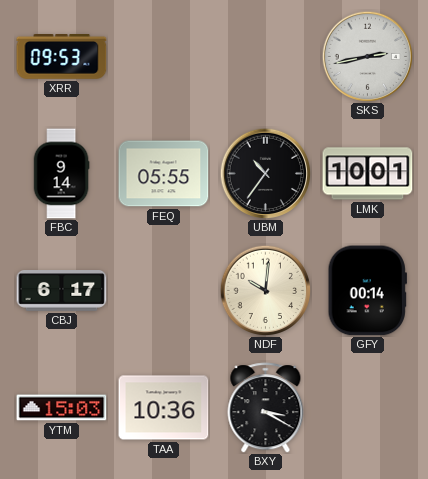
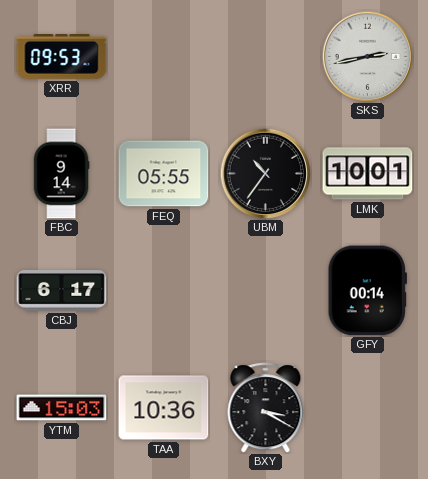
NDF: 10:01 -> none
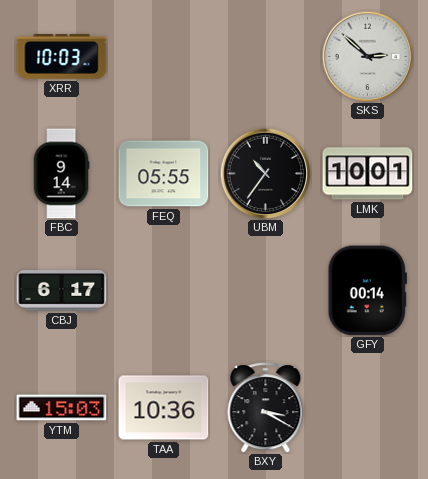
XRR: 09:53 -> 10:03
SKS: 2:43 -> 2:52
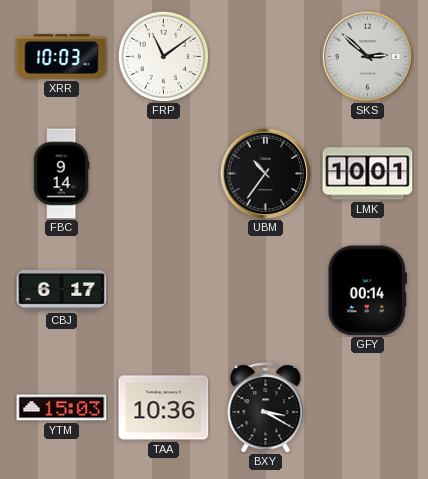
FRP: none -> 11:09
FEQ: 05:55 -> none
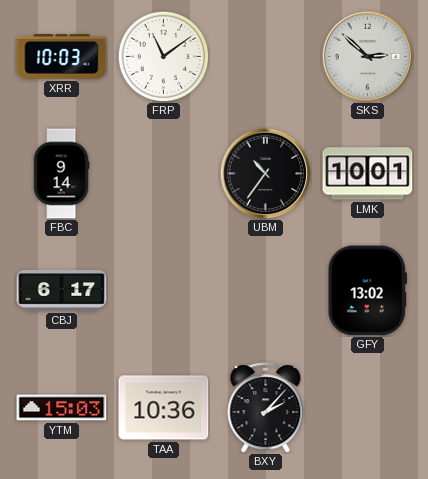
GFY: 00:14 -> 13:02
BXY: 3:20 -> 2:07
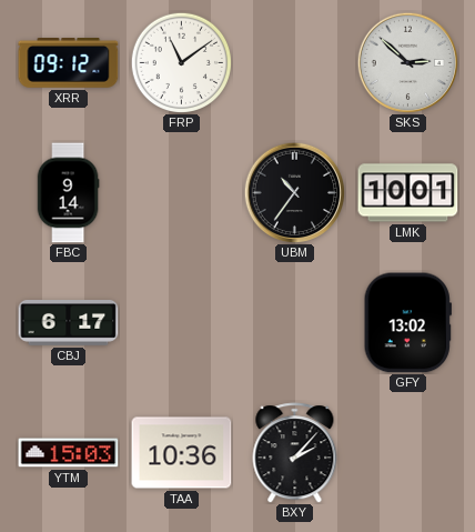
XRR: 10:03 -> 09:12
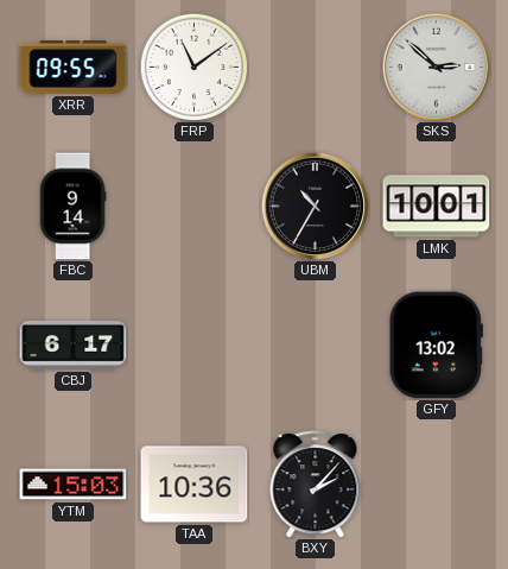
XRR: 09:12 -> 09:55
UBM: 10:36 -> 10:35
